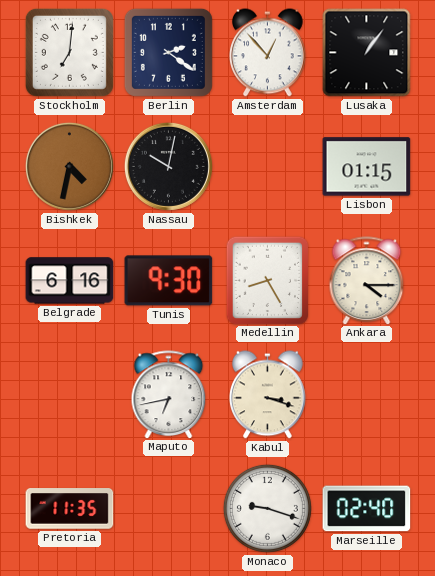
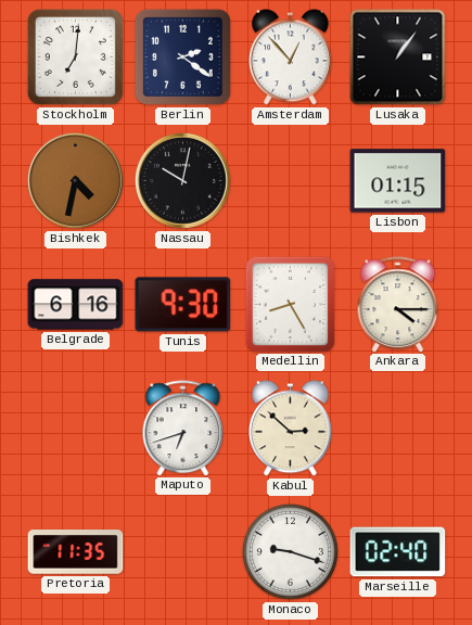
Maputo: 6:43 -> 6:42
Kabul: 3:18 -> 2:52
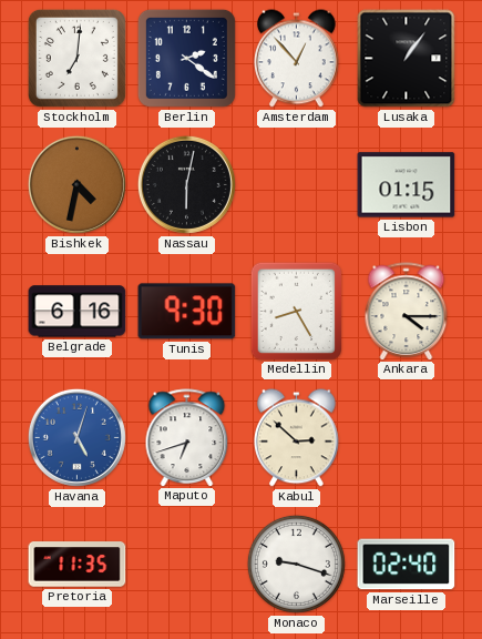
Nassau: 10:02 -> 6:02
Havana: none -> 5:03
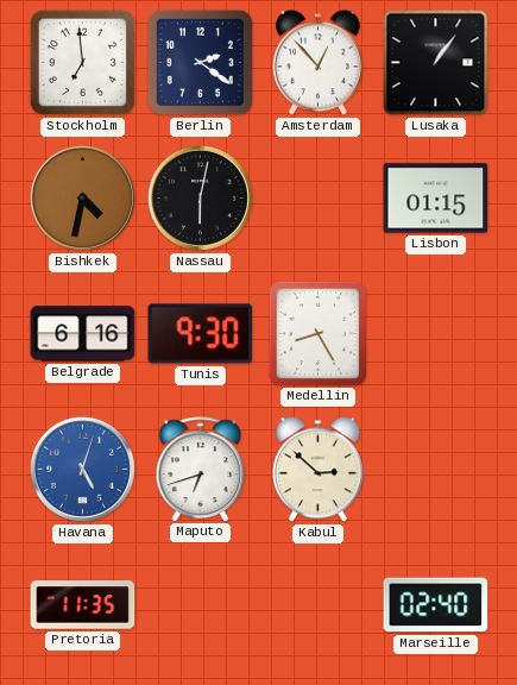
Stockholm: 7:01 -> 6:59
Ankara: 4:15 -> none
Monaco: 9:18 -> none
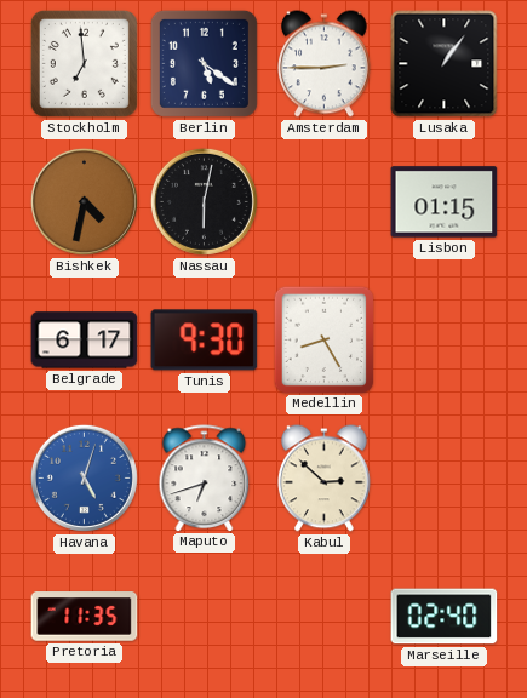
Berlin: 2:21 -> 5:21
Amsterdam: 12:53 -> 2:45
Belgrade: 6:16 -> 6:17
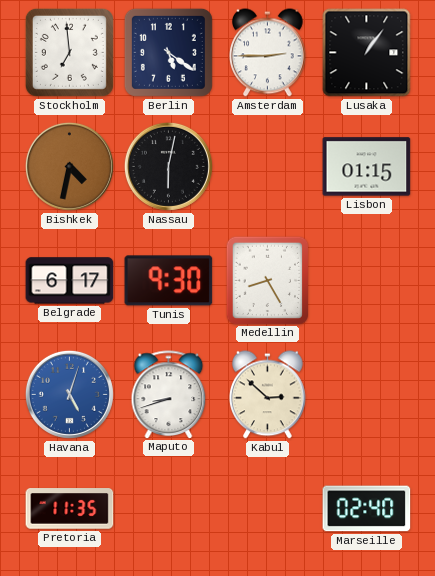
Maputo: 6:42 -> 8:42
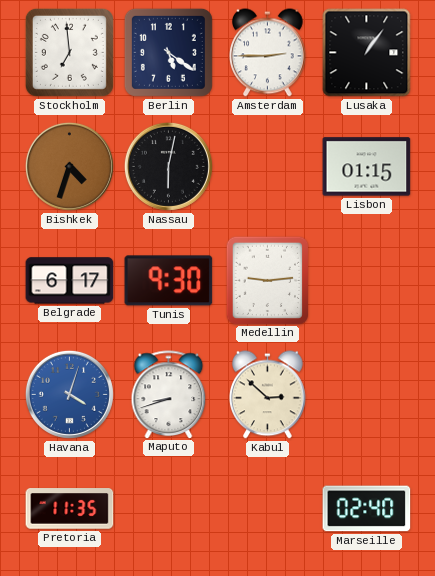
Bishkek: 4:32 -> 4:33
Medellin: 8:25 -> 9:14
Havana: 5:03 -> 4:03
